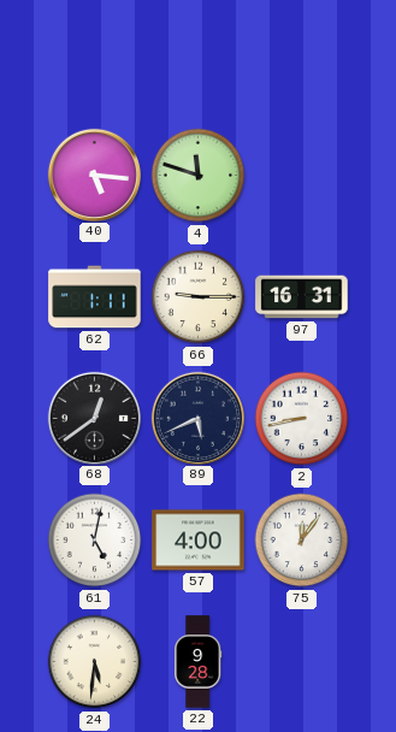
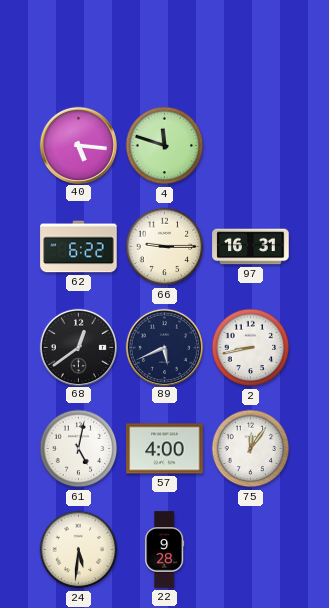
62: 1:11 -> 6:22
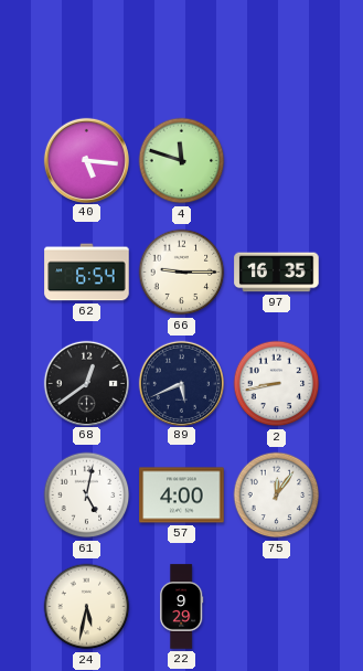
62: 6:22 -> 6:54
97: 16:31 -> 16:35
24: 5:31 -> 5:32
22: 9:28 -> 9:29
